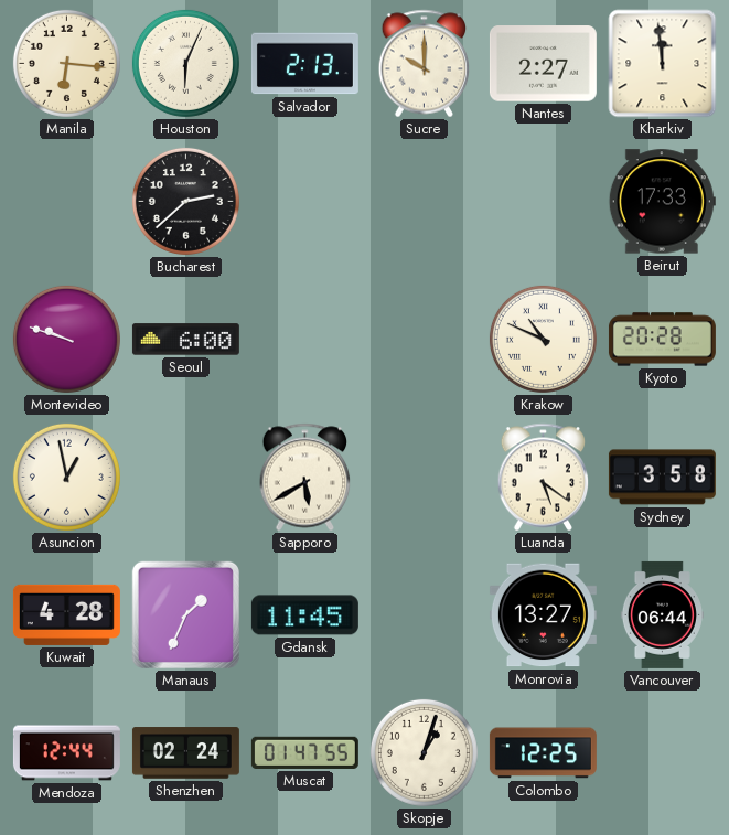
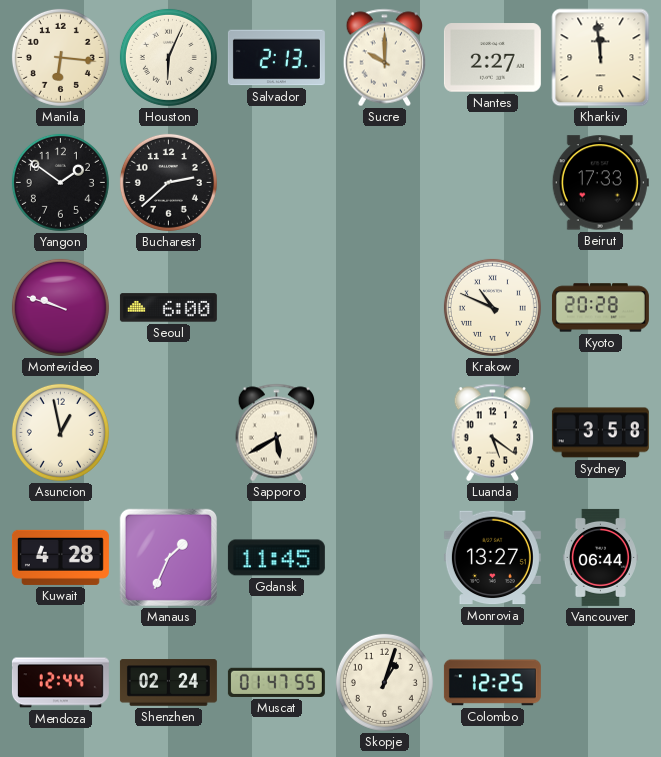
Yangon: none -> 1:51
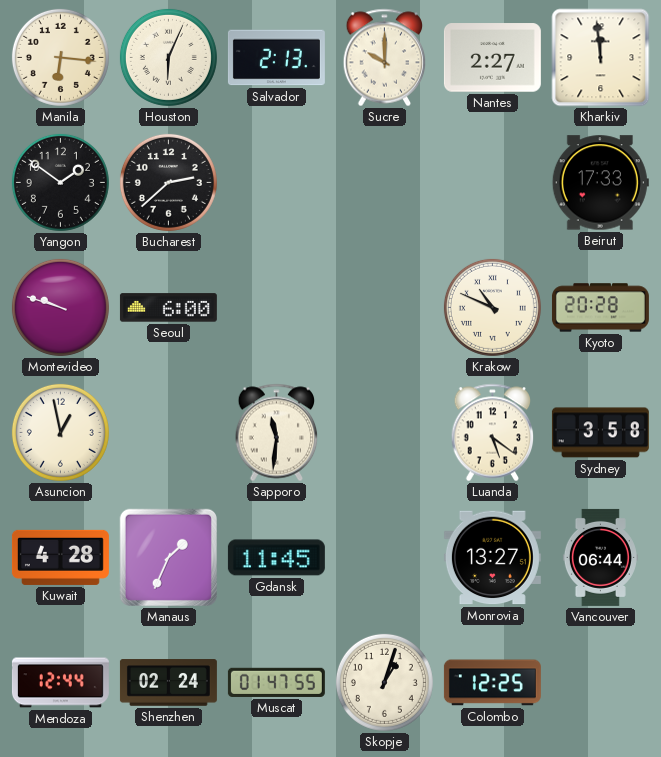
Sapporo: 5:40 -> 11:31
